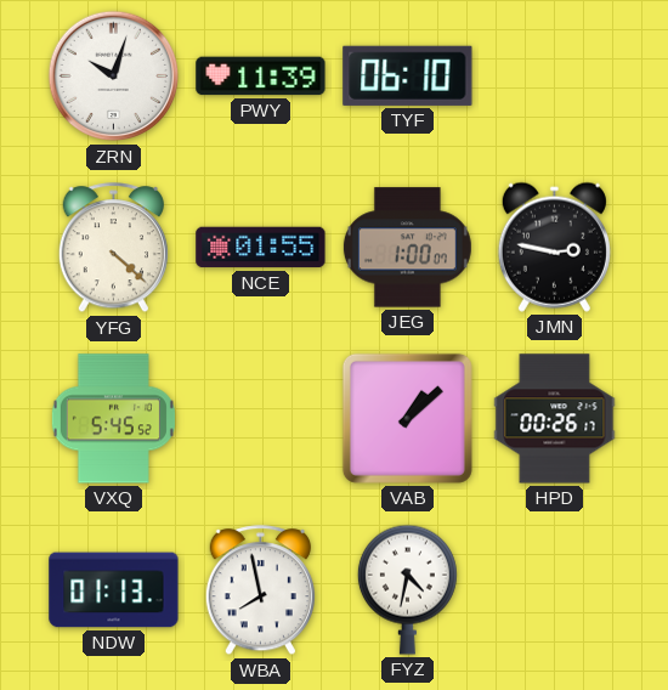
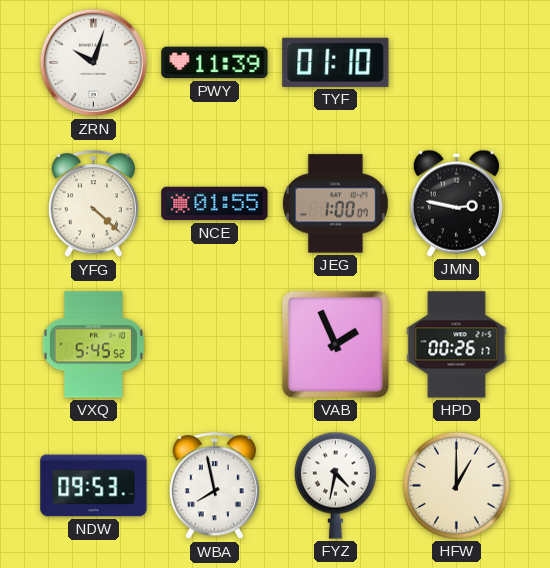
TYF: 06:10 -> 01:10
VAB: 1:08 -> 1:56
NDW: 01:13 -> 09:53
HFW: none -> 1:00
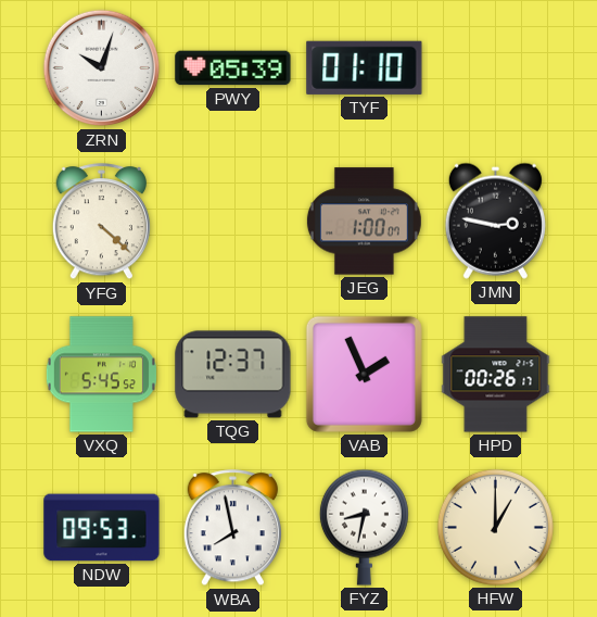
PWY: 11:39 -> 05:39
NCE: 01:55 -> none
TQG: none -> 12:37
FYZ: 4:32 -> 8:32
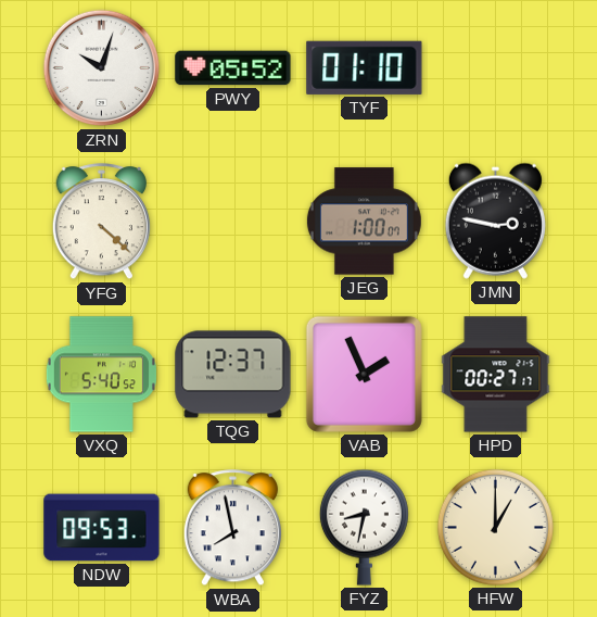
PWY: 05:39 -> 05:52
VXQ: 5:45 -> 5:40
HPD: 00:26 -> 00:27
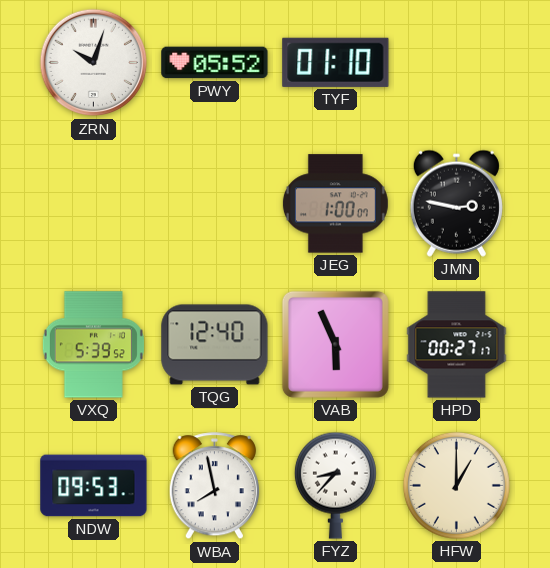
YFG: 4:22 -> none
VXQ: 5:40 -> 5:39
TQG: 12:37 -> 12:40
VAB: 1:56 -> 5:56
FYZ: 8:32 -> 8:37
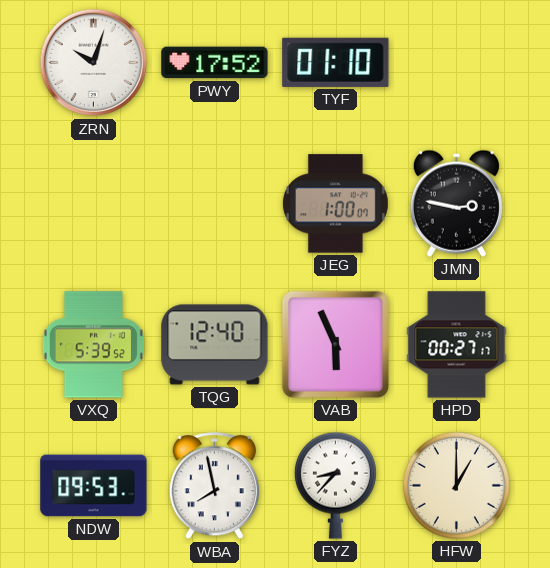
PWY: 05:52 -> 17:52
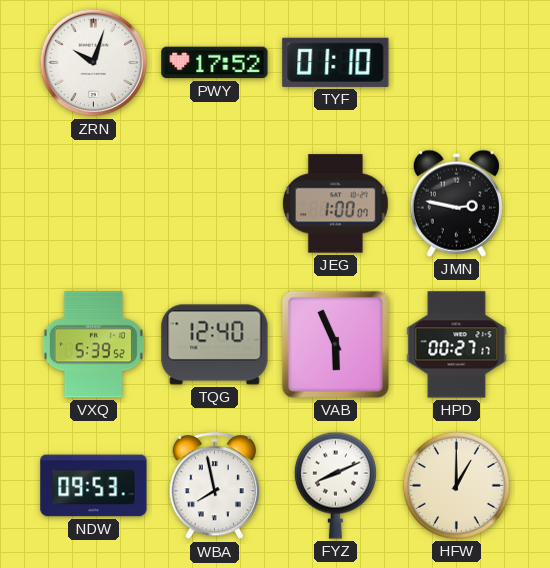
FYZ: 8:37 -> 8:11
